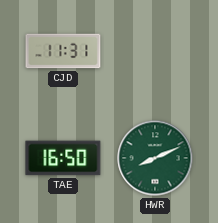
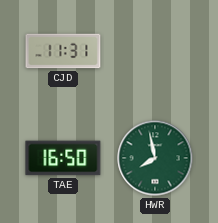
HWR: 8:11 -> 7:58
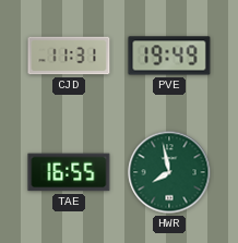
PVE: none -> 19:49
TAE: 16:50 -> 16:55
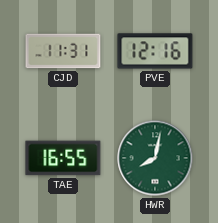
PVE: 19:49 -> 12:16
HWR: 7:58 -> 8:02
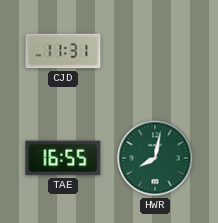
PVE: 12:16 -> none
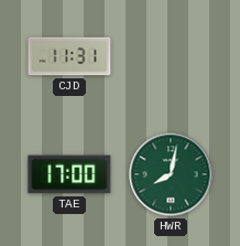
TAE: 16:55 -> 17:00
